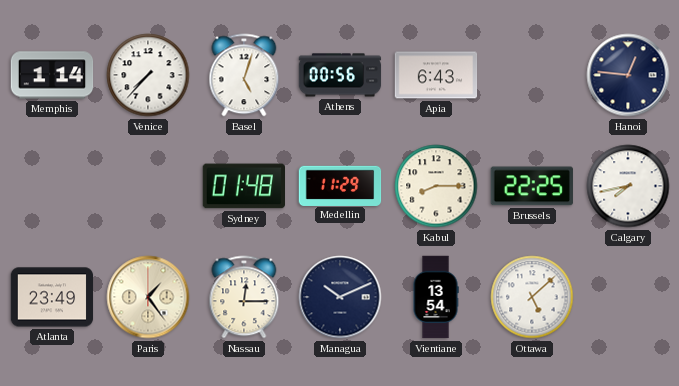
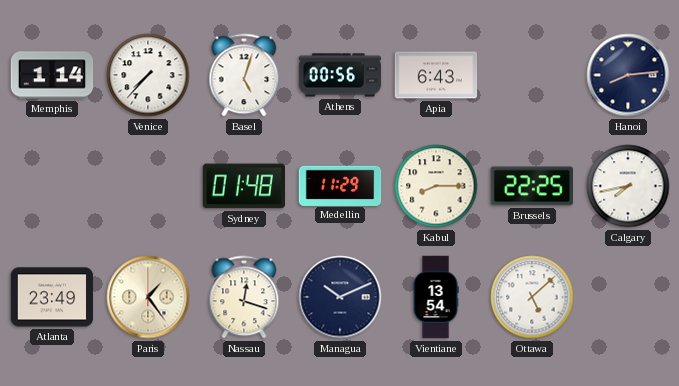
Hanoi: 12:46 -> 8:14
Nassau: 12:15 -> 12:18
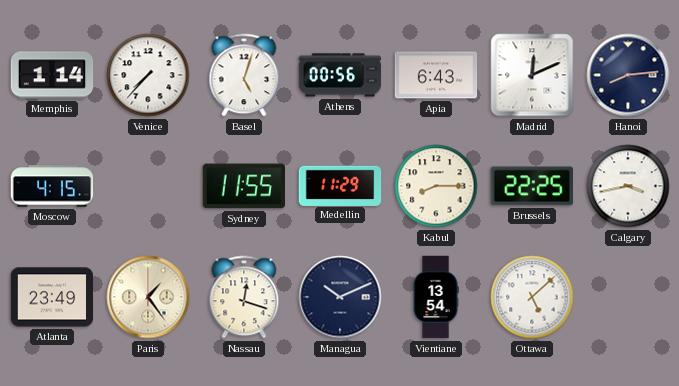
Madrid: none -> 12:11
Moscow: none -> 4:15
Sydney: 01:48 -> 11:55
Calgary: 7:43 -> 3:43
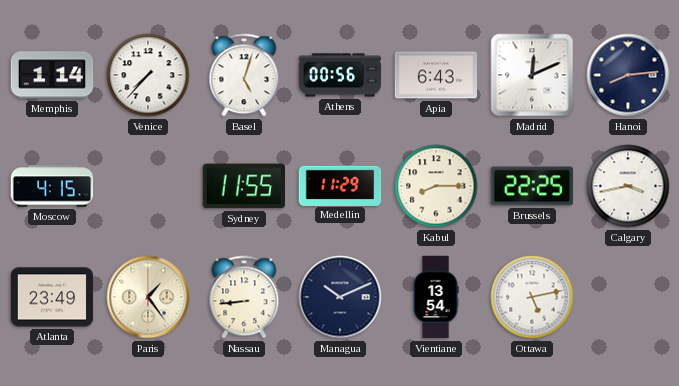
Nassau: 12:18 -> 8:44
Ottawa: 5:08 -> 5:13
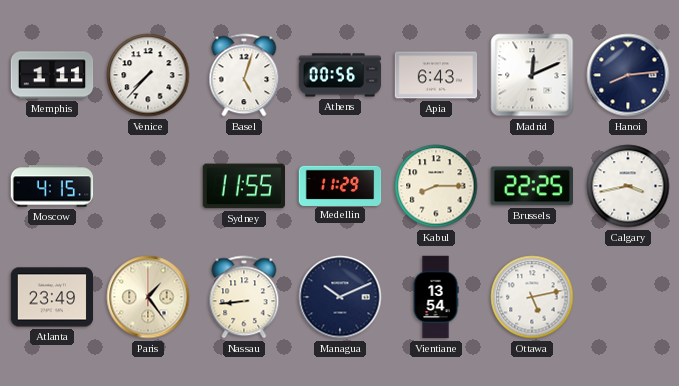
Memphis: 1:14 -> 1:11
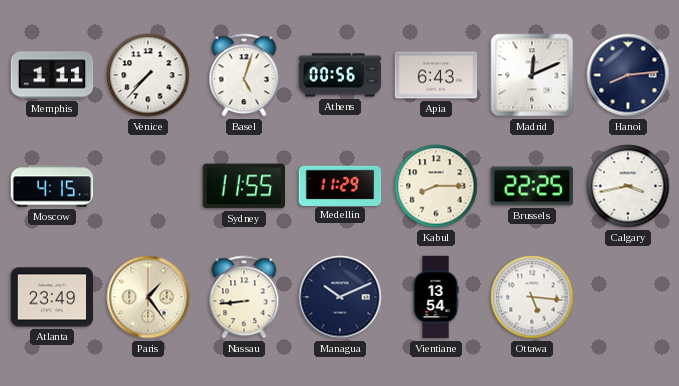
Ottawa: 5:13 -> 5:16
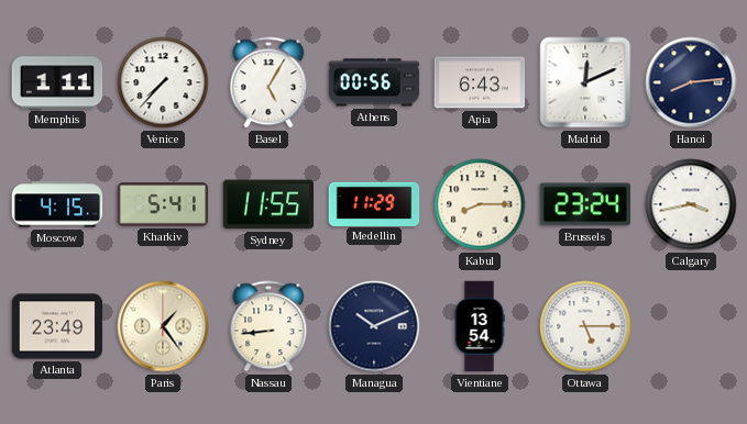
Basel: 5:03 -> 5:05
Kharkiv: none -> 5:41
Brussels: 22:25 -> 23:24
Ottawa: 5:16 -> 5:15
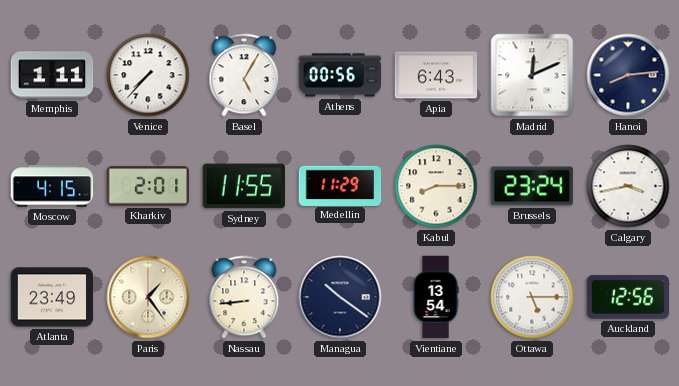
Kharkiv: 5:41 -> 2:01
Managua: 10:11 -> 10:21
Auckland: none -> 12:56
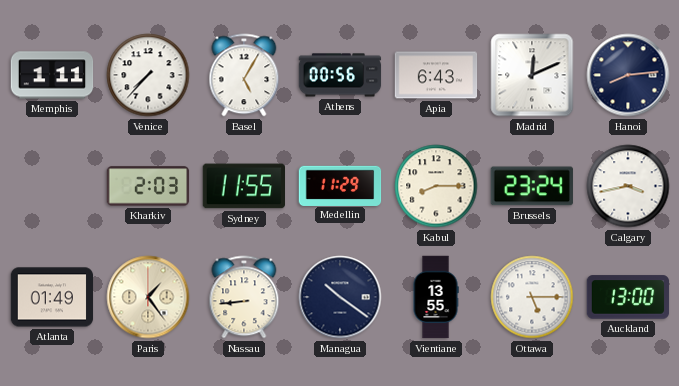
Moscow: 4:15 -> none
Kharkiv: 2:01 -> 2:03
Atlanta: 23:49 -> 01:49
Vientiane: 13:54 -> 13:55
Auckland: 12:56 -> 13:00
